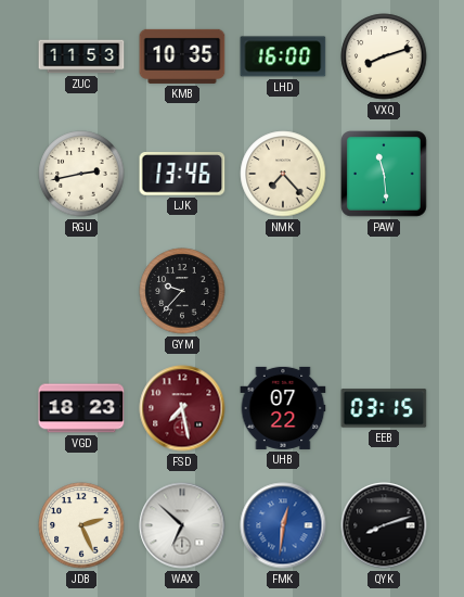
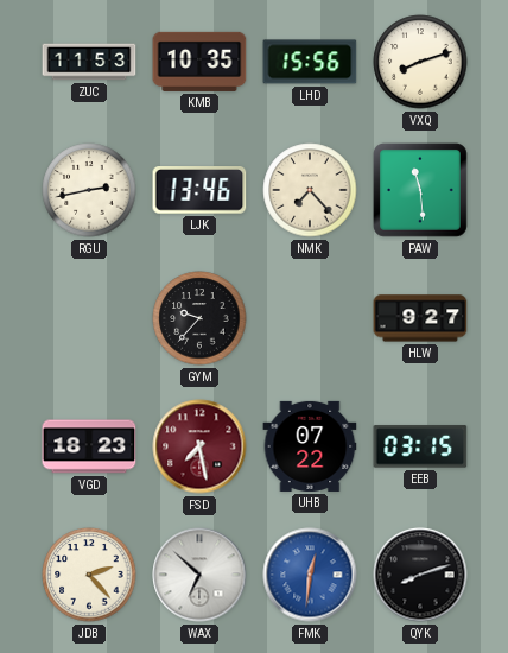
LHD: 16:00 -> 15:56
HLW: none -> 9:27
JDB: 2:26 -> 2:23
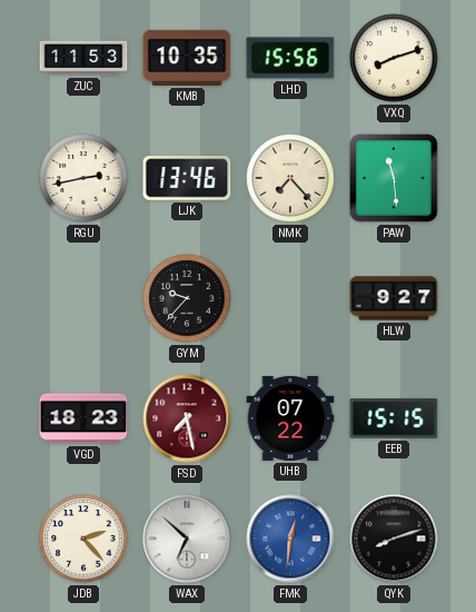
EEB: 03:15 -> 15:15
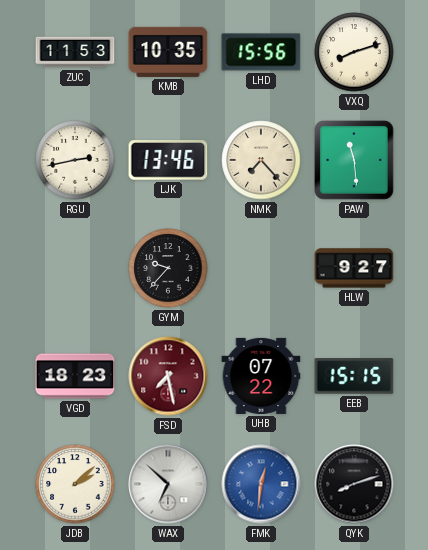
JDB: 2:23 -> 2:08
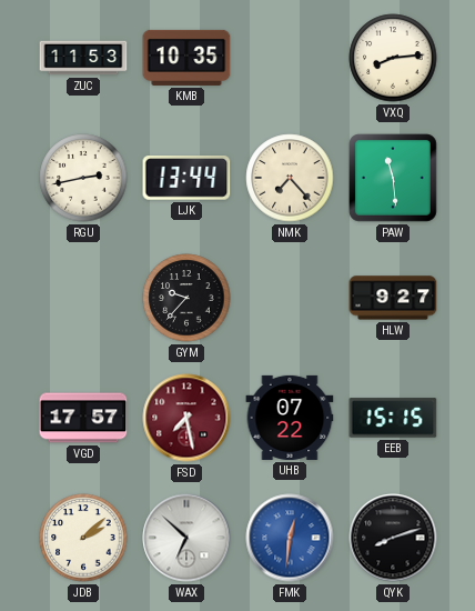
LHD: 15:56 -> none
VXQ: 8:12 -> 8:14
LJK: 13:46 -> 13:44
VGD: 18:23 -> 17:57
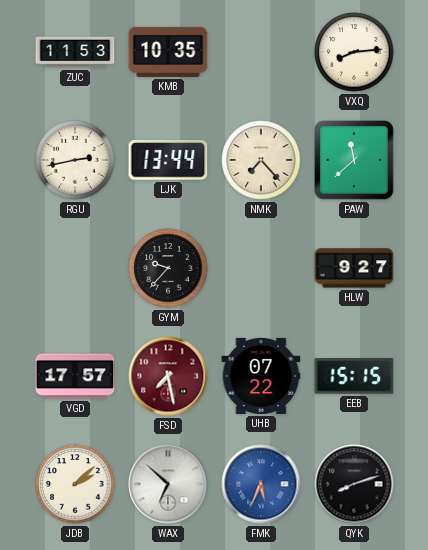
PAW: 11:29 -> 11:38
FMK: 12:31 -> 5:34
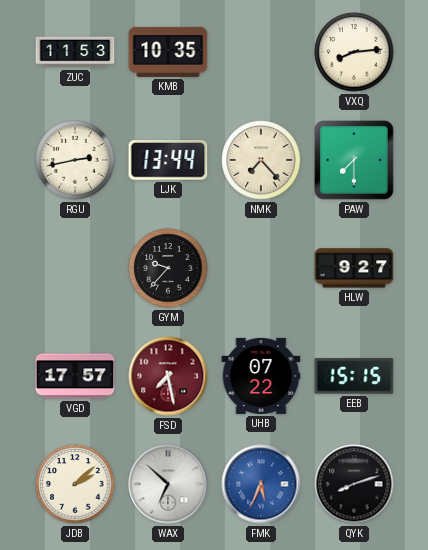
PAW: 11:38 -> 7:30
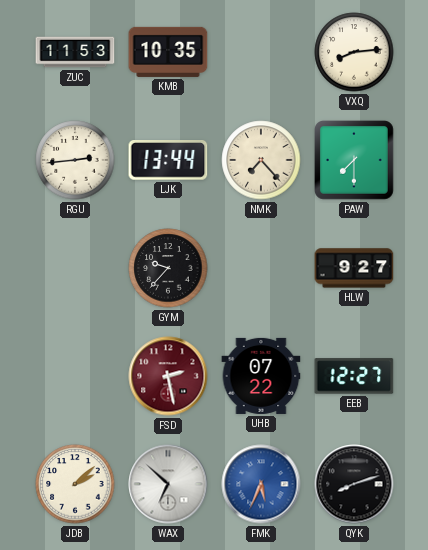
RGU: 2:43 -> 2:44
VGD: 17:57 -> none
FSD: 7:28 -> 2:28
EEB: 15:15 -> 12:27
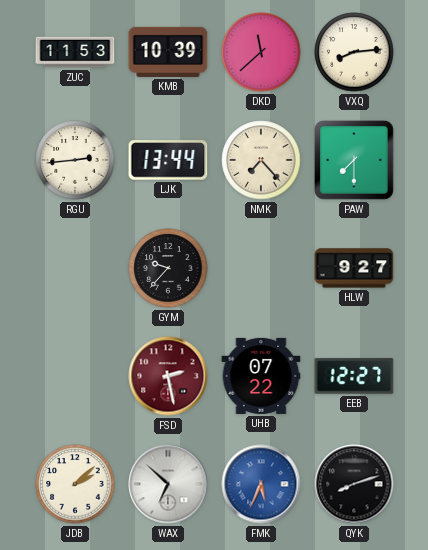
KMB: 10:35 -> 10:39
DKD: none -> 11:38
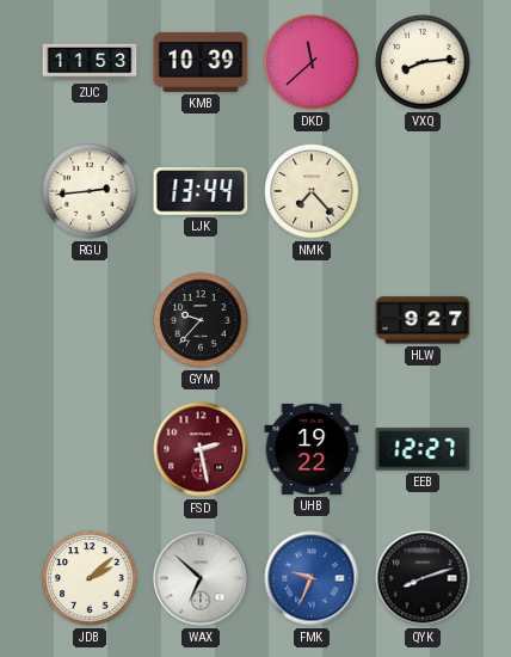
PAW: 7:30 -> none
UHB: 07:22 -> 19:22
FMK: 5:34 -> 9:34
